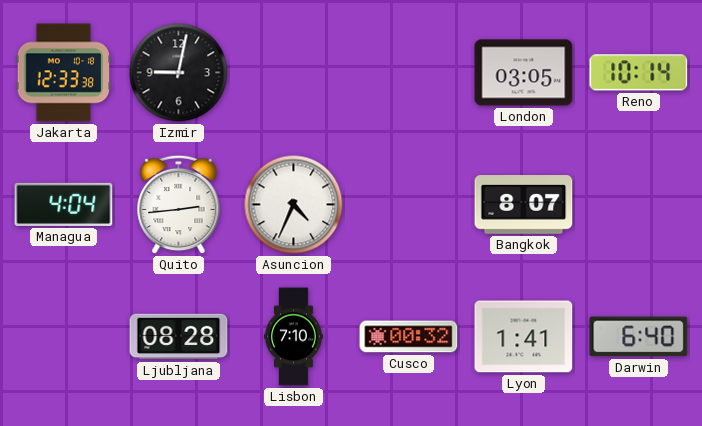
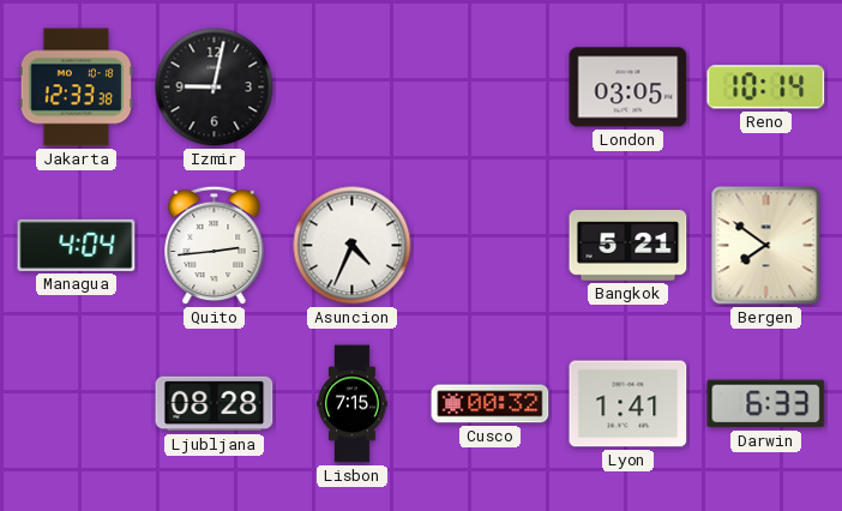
Bangkok: 8:07 -> 5:21
Bergen: none -> 7:51
Lisbon: 7:10 -> 7:15
Darwin: 6:40 -> 6:33
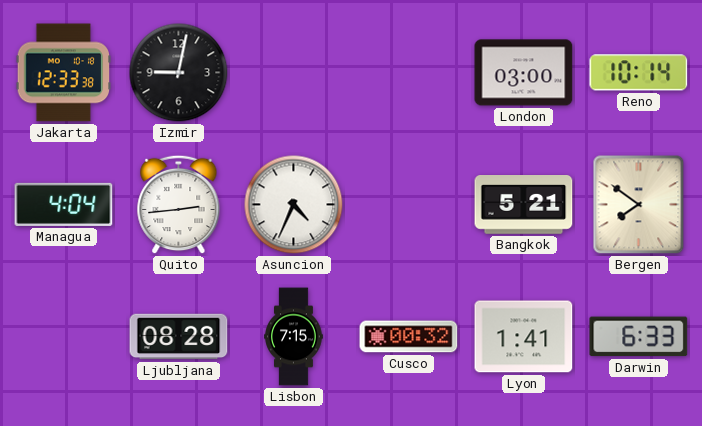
London: 03:05 -> 03:00
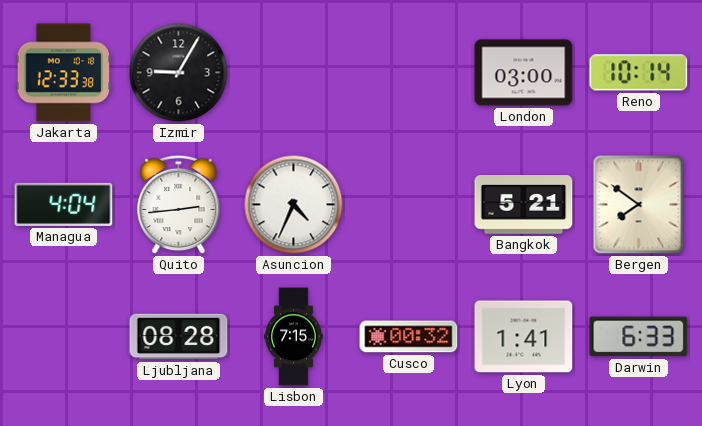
Izmir: 9:02 -> 9:05
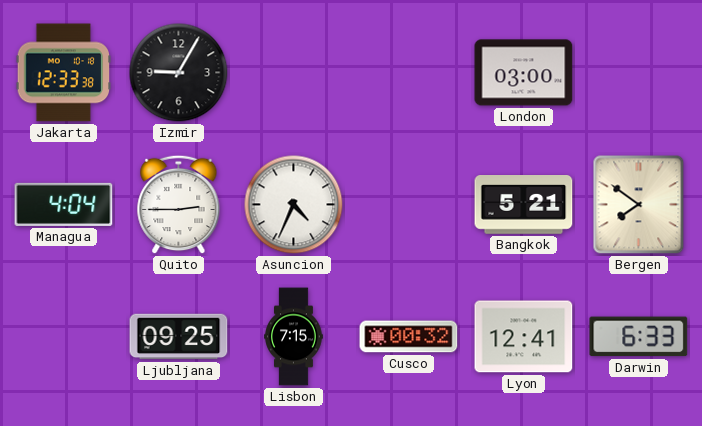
Reno: 10:14 -> none
Quito: 2:44 -> 2:45
Ljubljana: 08:28 -> 09:25
Lyon: 1:41 -> 12:41
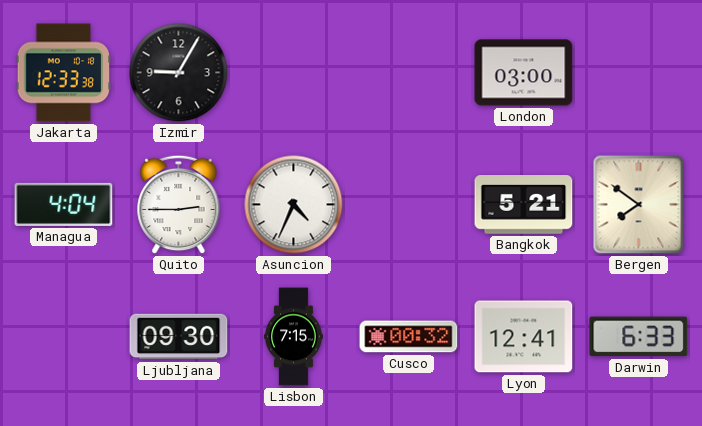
Ljubljana: 09:25 -> 09:30
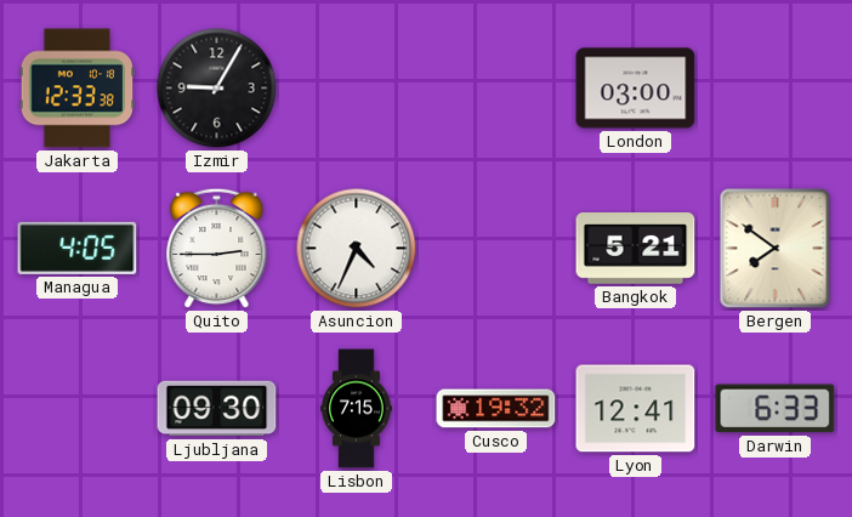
Managua: 4:04 -> 4:05
Cusco: 00:32 -> 19:32
